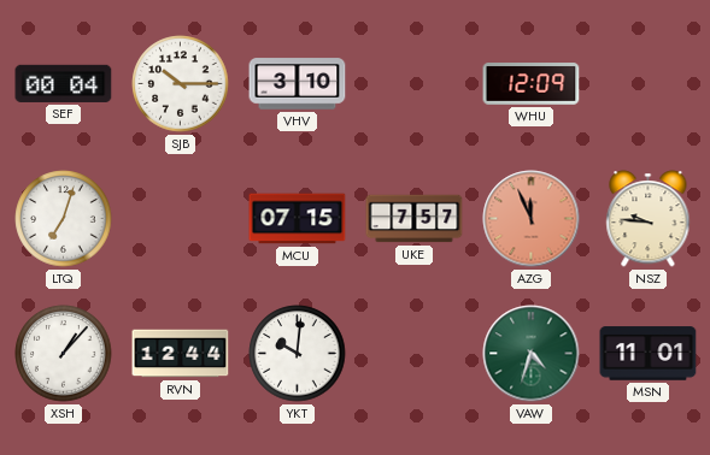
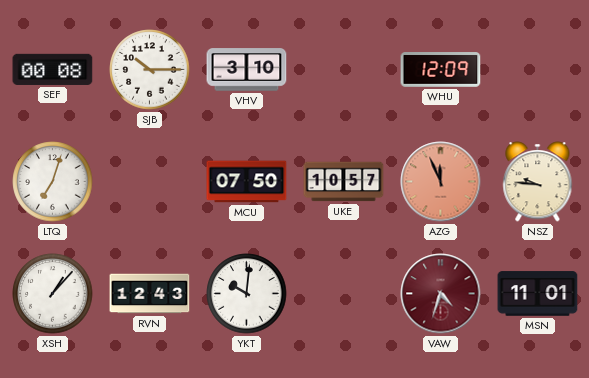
SEF: 00:04 -> 00:08
MCU: 07:15 -> 07:50
UKE: 7:57 -> 10:57
RVN: 12:44 -> 12:43
VAW dial: green -> burgundy
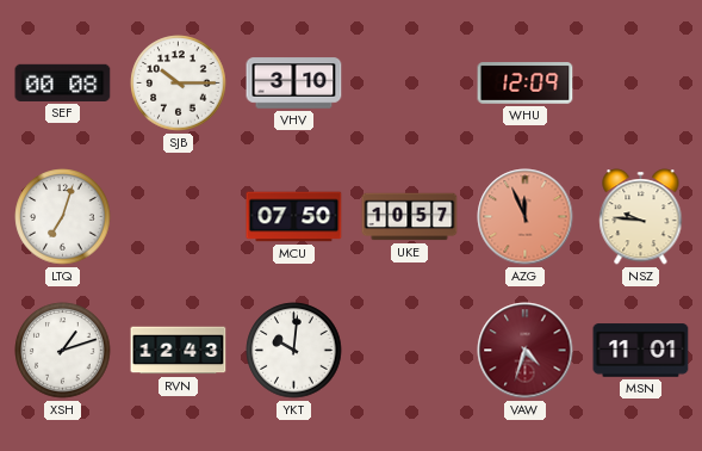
XSH: 1:07 -> 1:12
